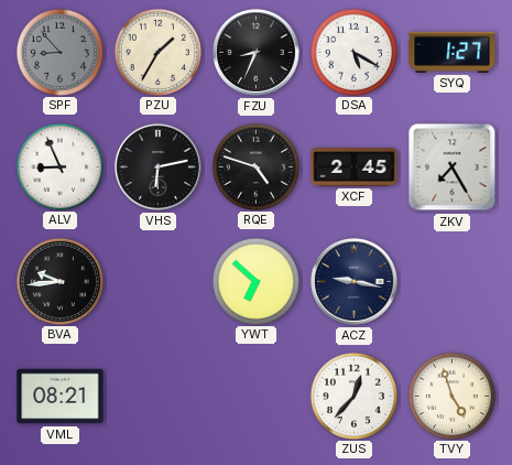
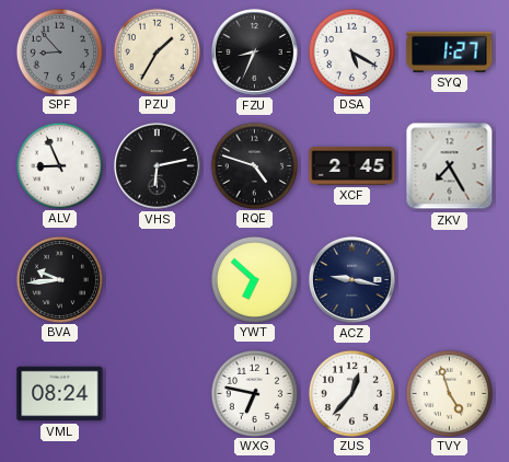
VML: 08:21 -> 08:24
WXG: none -> 6:47
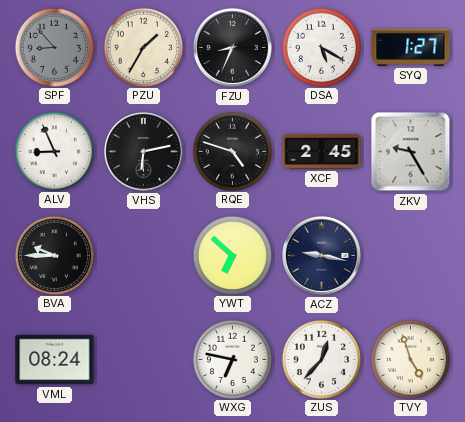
ZKV: 7:25 -> 9:25
BVA: 9:44 -> 9:45
